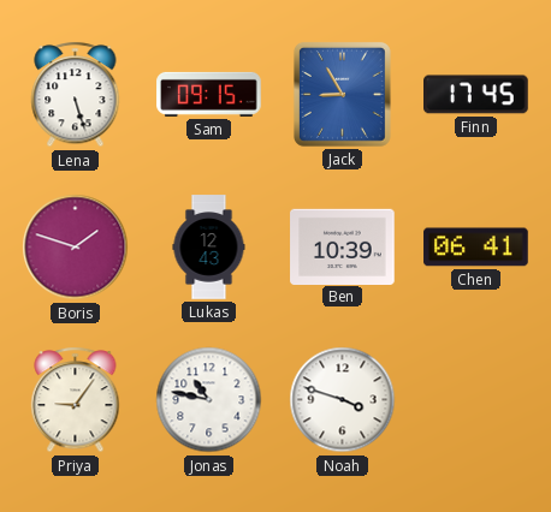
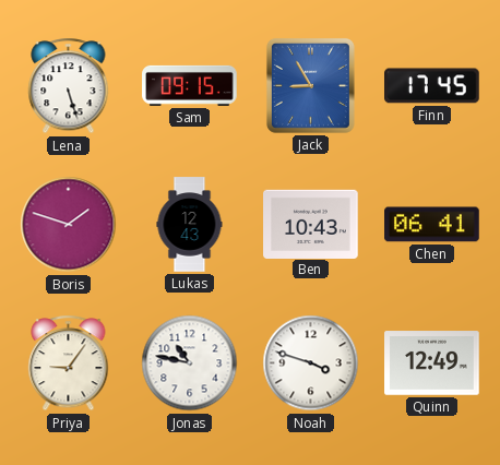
Ben: 10:39 -> 10:43
Quinn: none -> 12:49
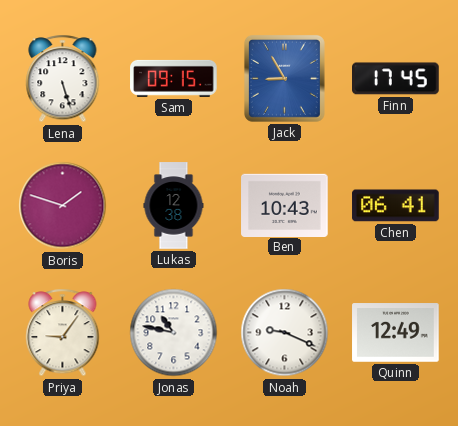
Lukas: 12:43 -> 12:38
Noah: 3:48 -> 9:19
